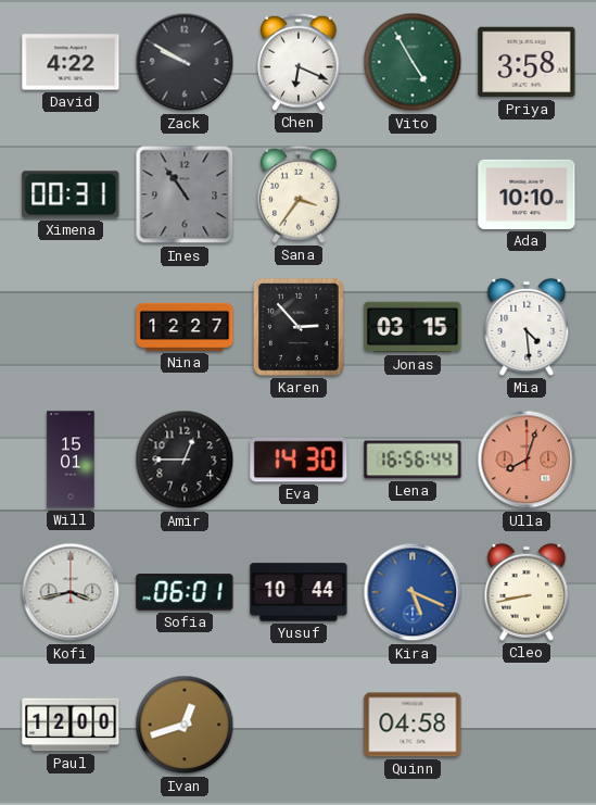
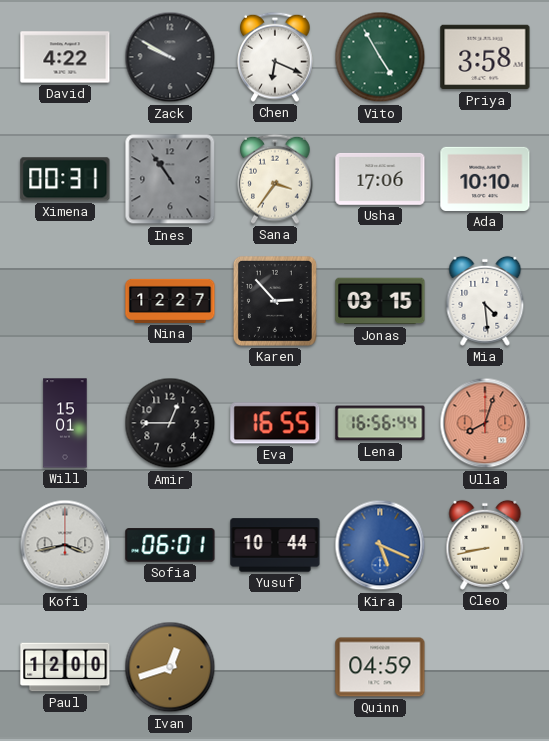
Usha: none -> 17:06
Eva: 14:30 -> 16:55
Quinn: 04:58 -> 04:59
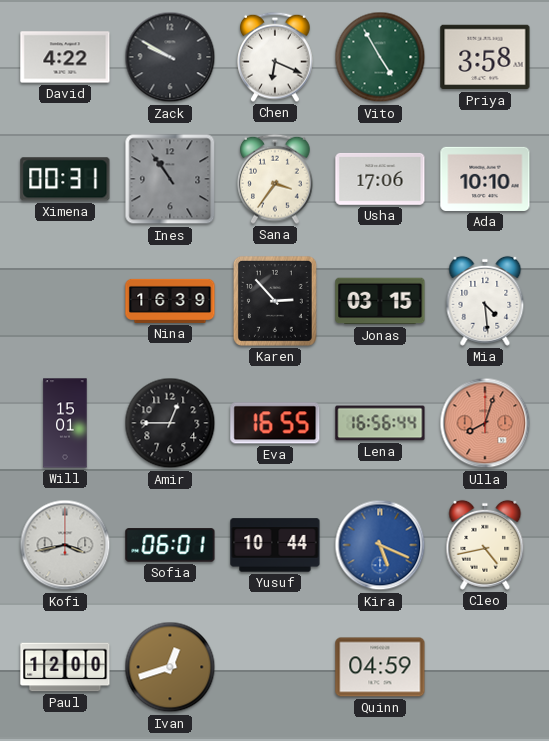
Nina: 12:27 -> 16:39
Cleo: 8:43 -> 4:43
